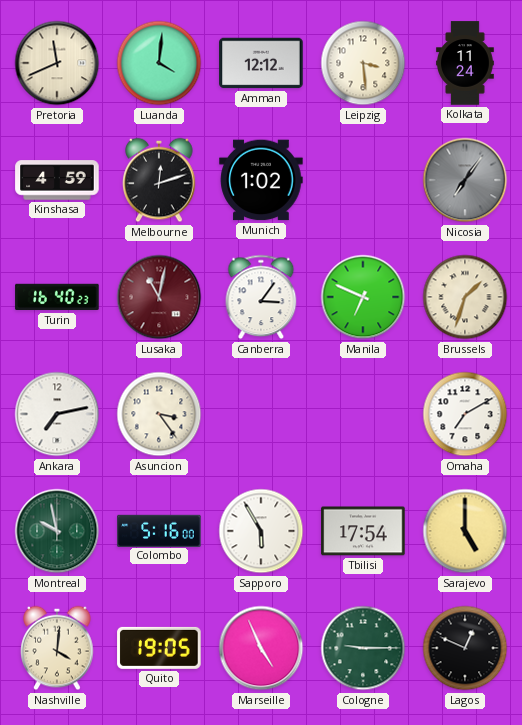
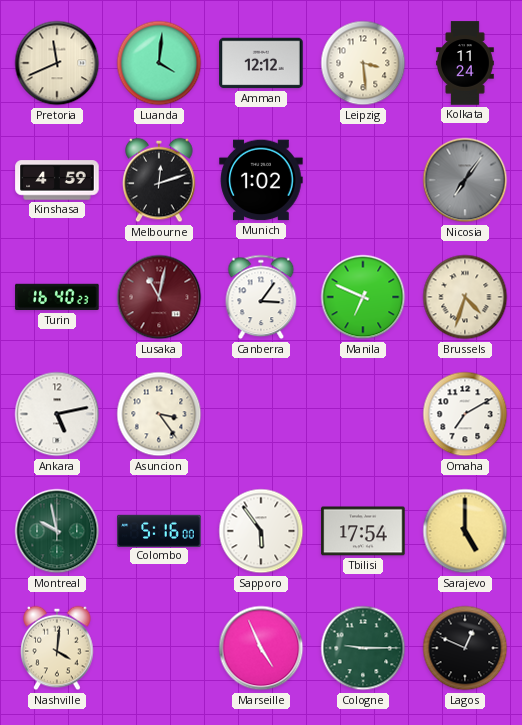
Brussels: 1:33 -> 4:33
Ankara: 7:13 -> 5:13
Sapporo: 5:55 -> 5:54
Quito: 19:05 -> none
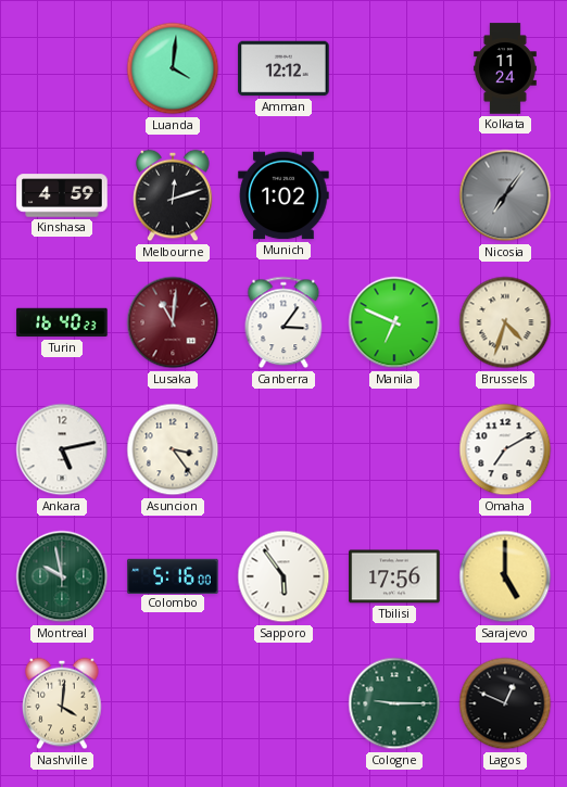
Pretoria: 11:41 -> none
Leipzig: 3:29 -> none
Lusaka: 11:02 -> 11:01
Tbilisi: 17:54 -> 17:56
Marseille: 4:56 -> none
